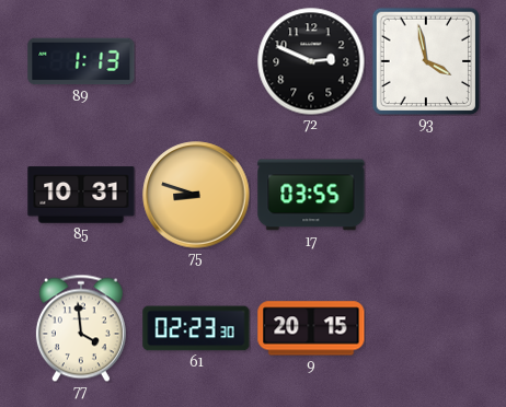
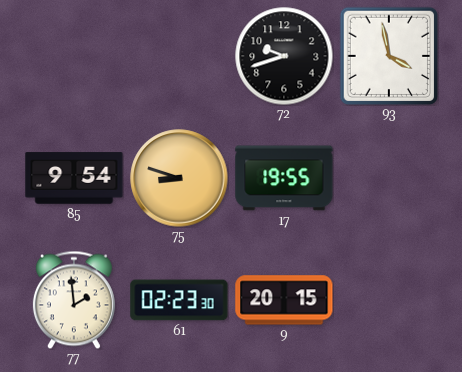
89: 1:13 -> none
72: 2:49 -> 9:42
85: 10:31 -> 9:54
17: 03:55 -> 19:55
77: 3:59 -> 1:59
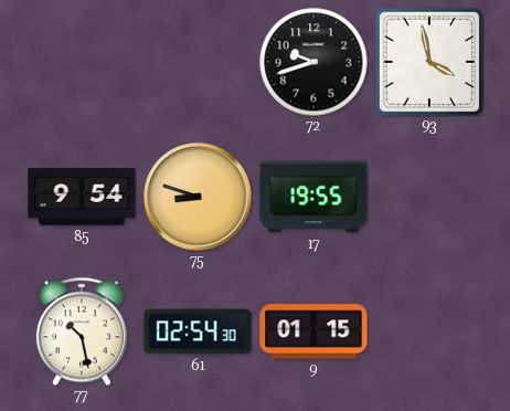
77: 1:59 -> 10:28
61: 02:23 -> 02:54
9: 20:15 -> 01:15
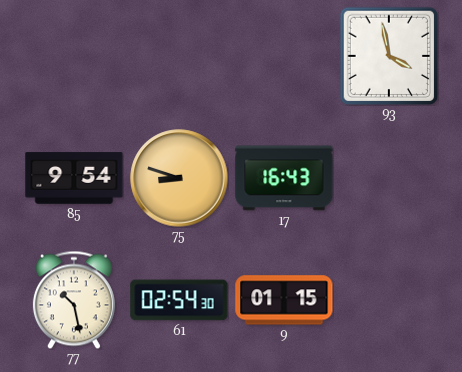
72: 9:42 -> none
17: 19:55 -> 16:43
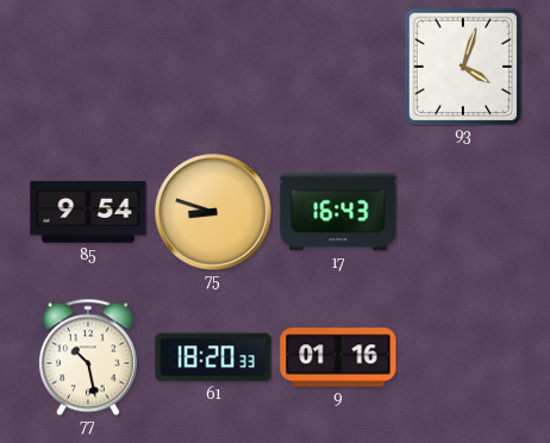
93: 3:58 -> 4:03
61: 02:54 -> 18:20
9: 01:15 -> 01:16
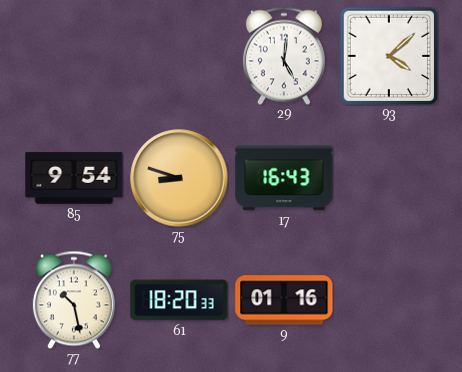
29: none -> 5:01
93: 4:03 -> 4:08
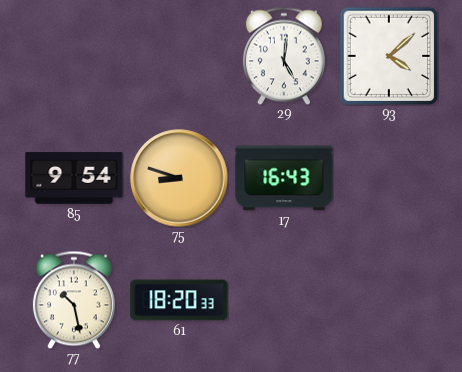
9: 01:16 -> none
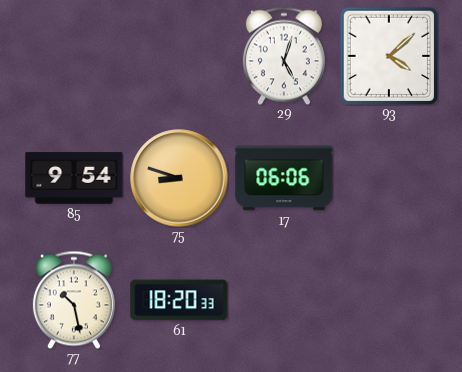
29: 5:01 -> 5:03
17: 16:43 -> 06:06
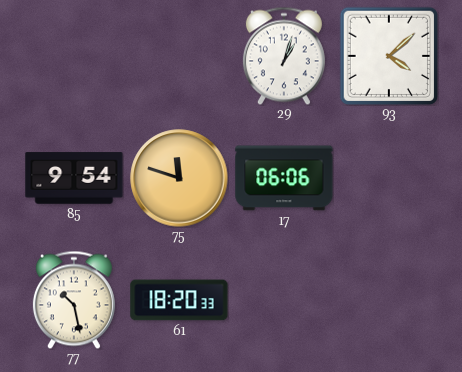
29: 5:03 -> 1:03
75: 8:48 -> 11:48
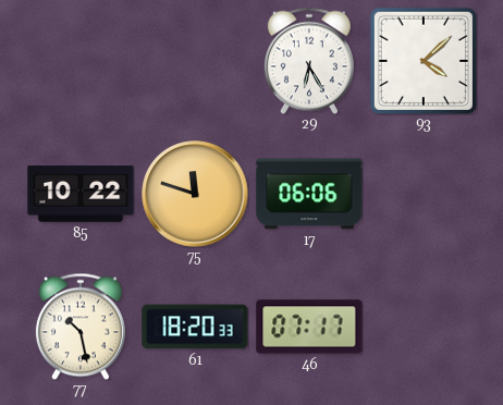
29: 1:03 -> 6:25
85: 9:54 -> 10:22
46: none -> 07:17
